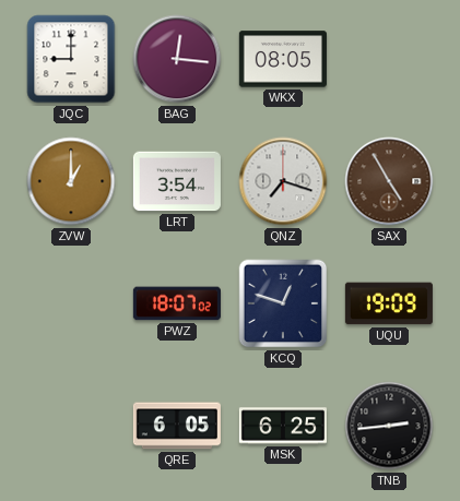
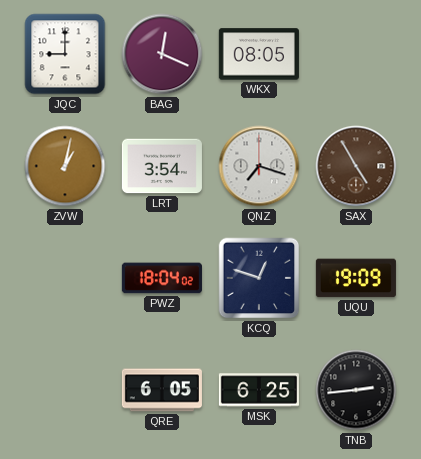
BAG: 12:16 -> 12:19
ZVW: 1:00 -> 1:02
PWZ: 18:07 -> 18:04
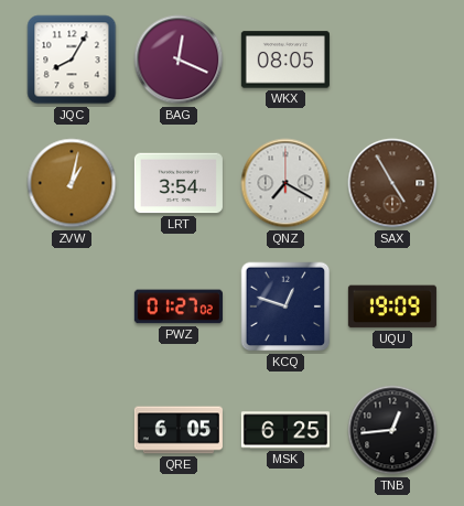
JQC: 9:00 -> 8:05
QNZ: 7:18 -> 7:20
PWZ: 18:04 -> 01:27
TNB: 2:44 -> 12:44
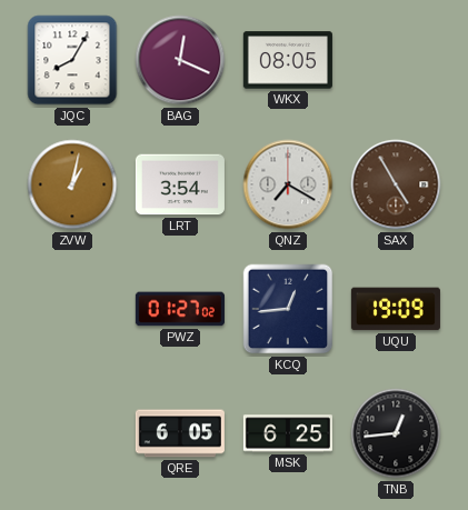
KCQ: 12:48 -> 12:44
